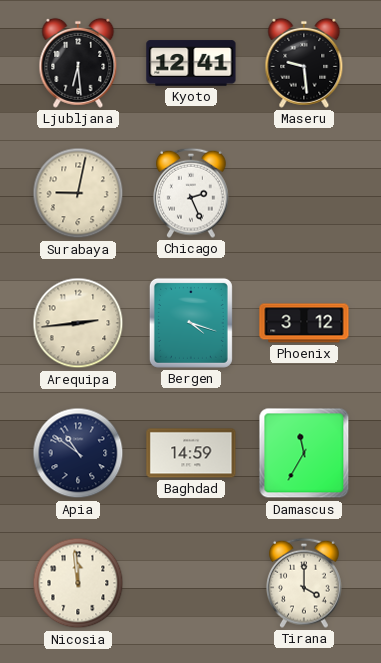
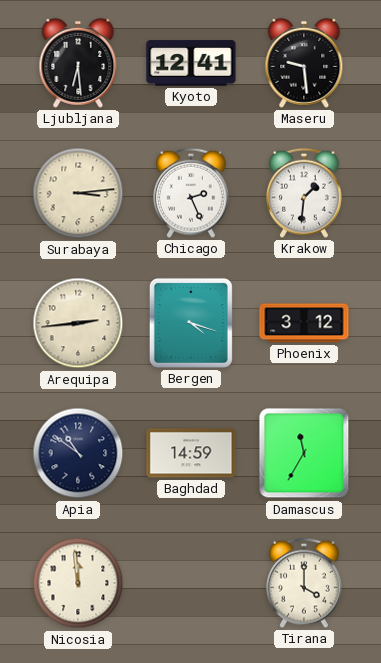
Surabaya: 9:02 -> 3:14
Krakow: none -> 1:31
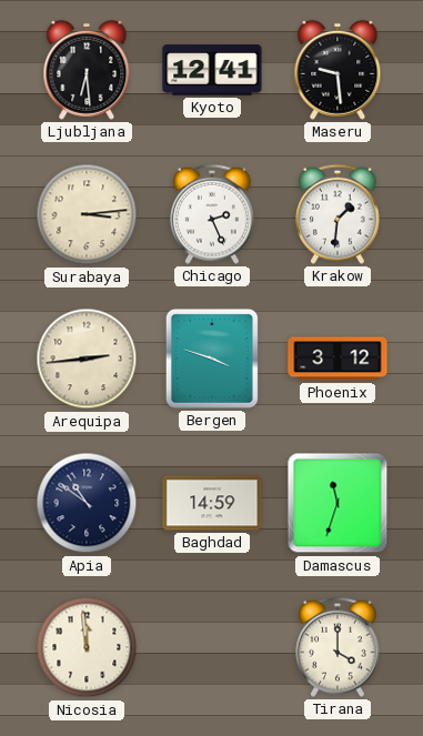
Bergen: 4:18 -> 3:48
Damascus: 11:35 -> 11:33
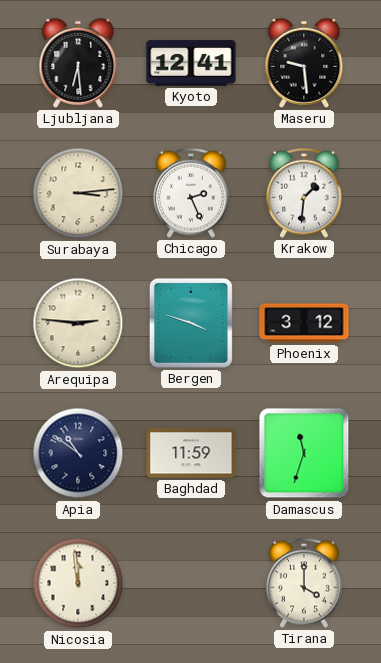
Arequipa: 2:44 -> 2:46
Baghdad: 14:59 -> 11:59
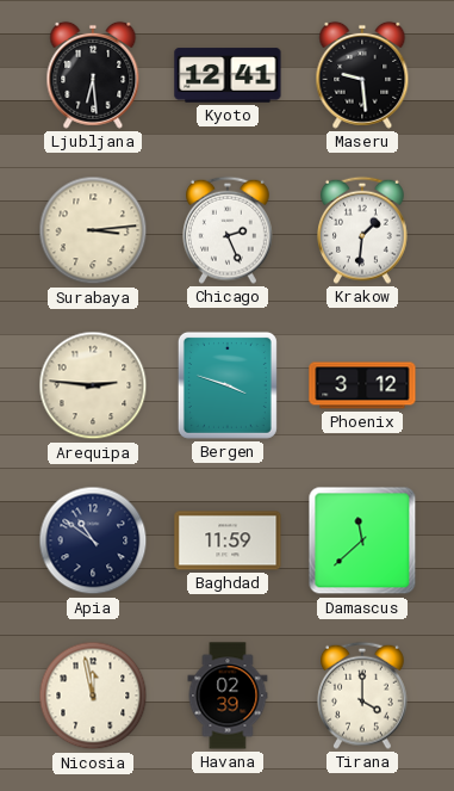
Damascus: 11:33 -> 11:38
Nicosia: 11:59 -> 11:58
Havana: none -> 02:39
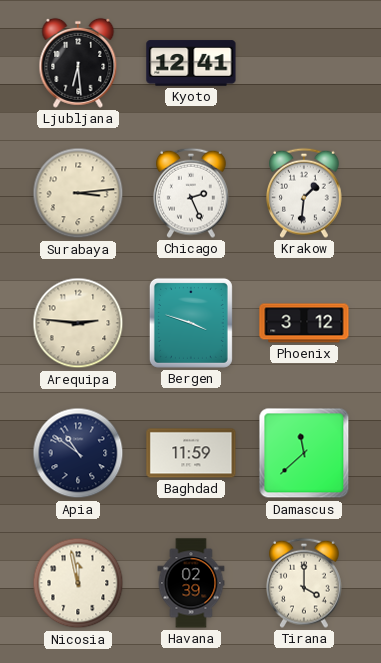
Maseru: 9:29 -> none
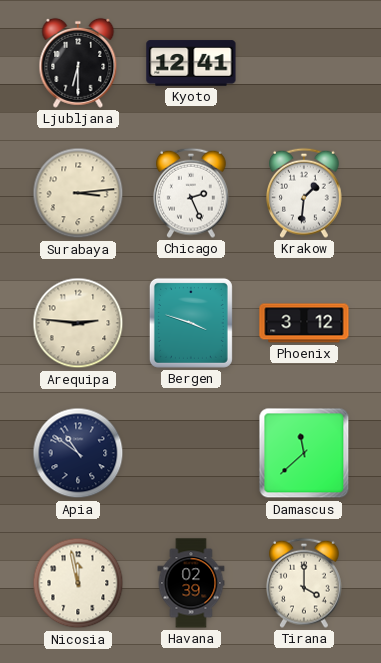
Ljubljana: 6:29 -> 6:30
Baghdad: 11:59 -> none
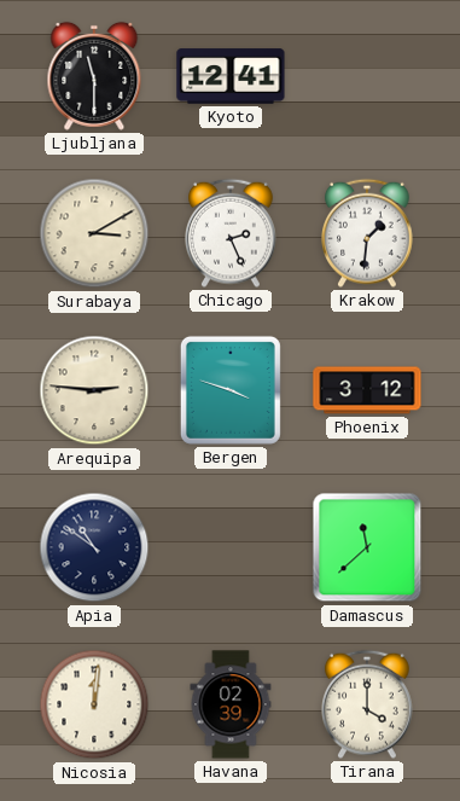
Ljubljana: 6:30 -> 11:30
Surabaya: 3:14 -> 3:10
Nicosia: 11:58 -> 12:01
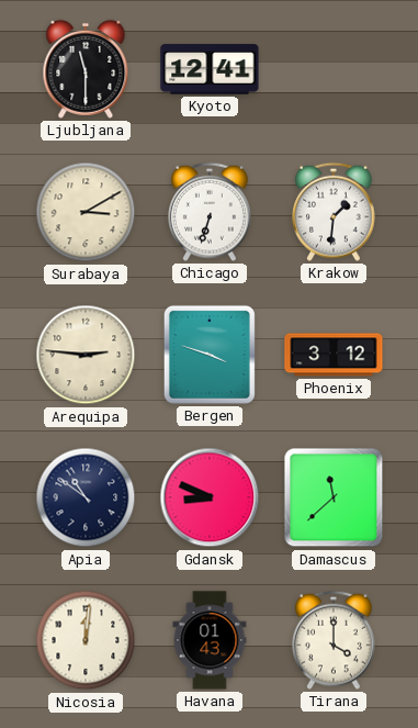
Chicago: 2:26 -> 6:33
Gdansk: none -> 8:49
Havana: 02:39 -> 01:43
